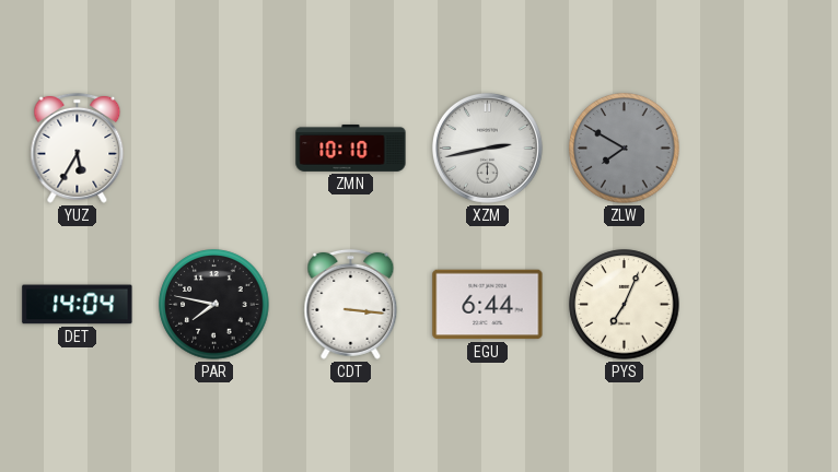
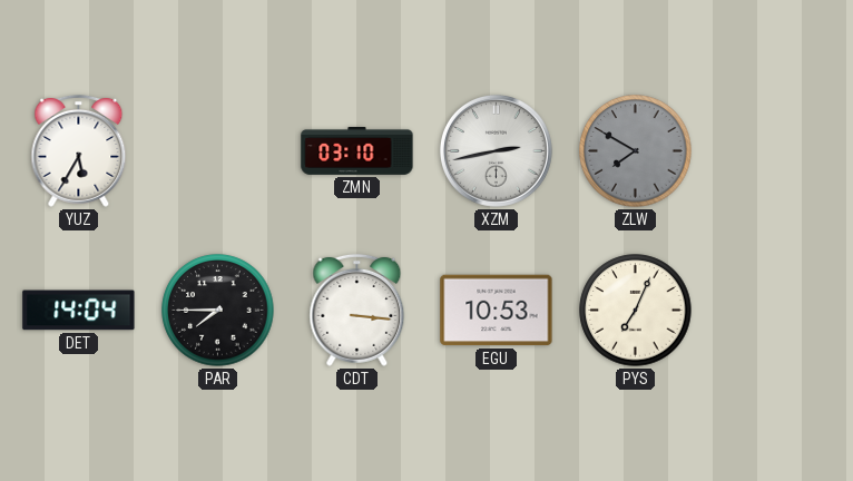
ZMN: 10:10 -> 03:10
PAR: 7:47 -> 7:45
EGU: 6:44 -> 10:53
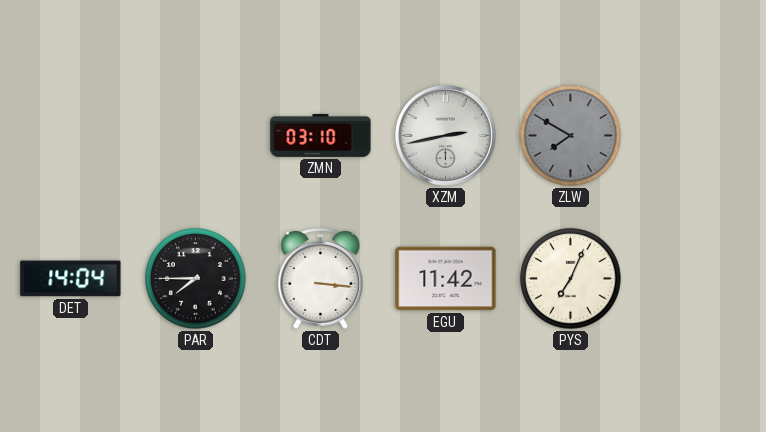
YUZ: 5:35 -> none
EGU: 10:53 -> 11:42
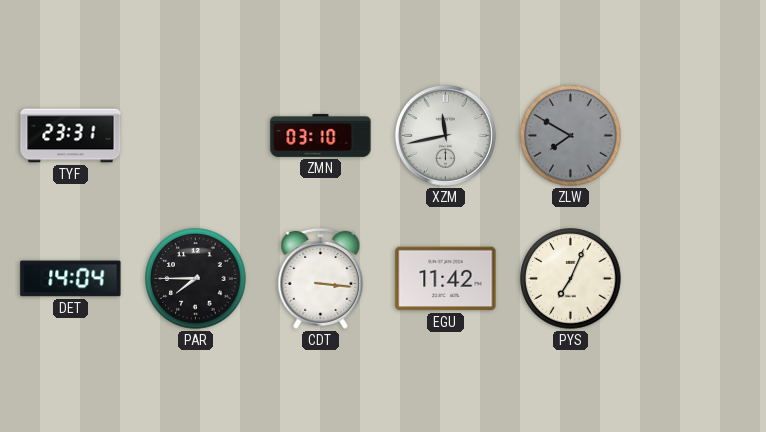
TYF: none -> 23:31
XZM: 2:43 -> 11:43
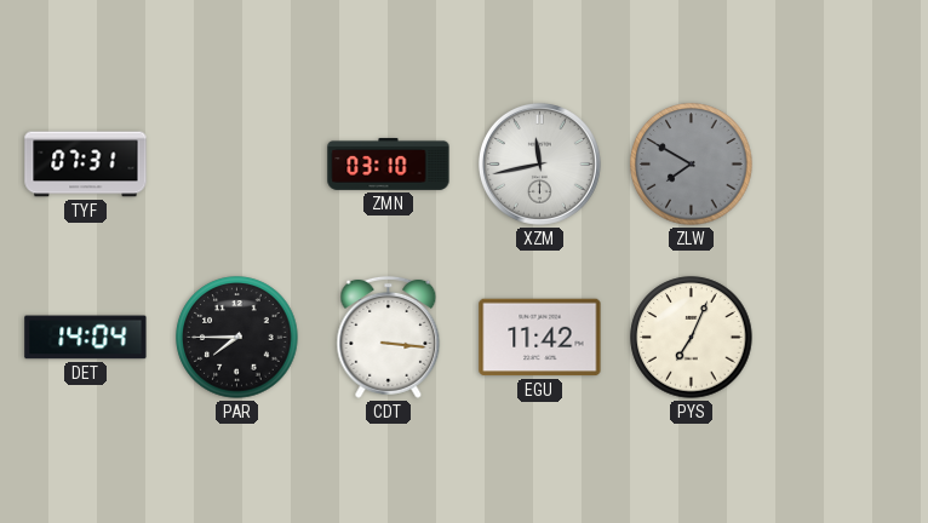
TYF: 23:31 -> 07:31
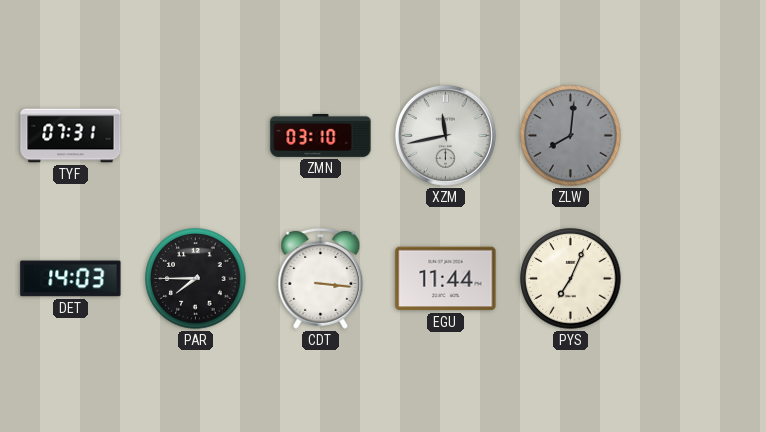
ZLW: 7:50 -> 8:01
DET: 14:04 -> 14:03
EGU: 11:42 -> 11:44
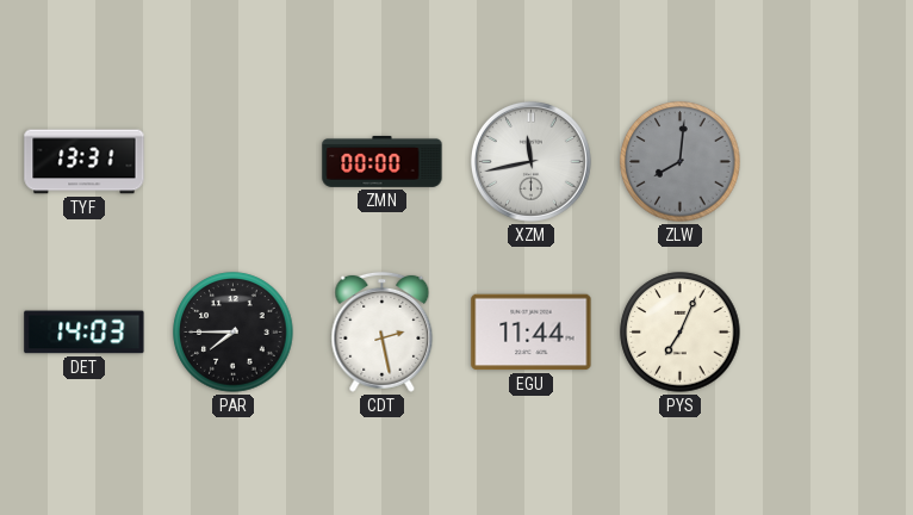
TYF: 07:31 -> 13:31
ZMN: 03:10 -> 00:00
CDT: 3:16 -> 2:28
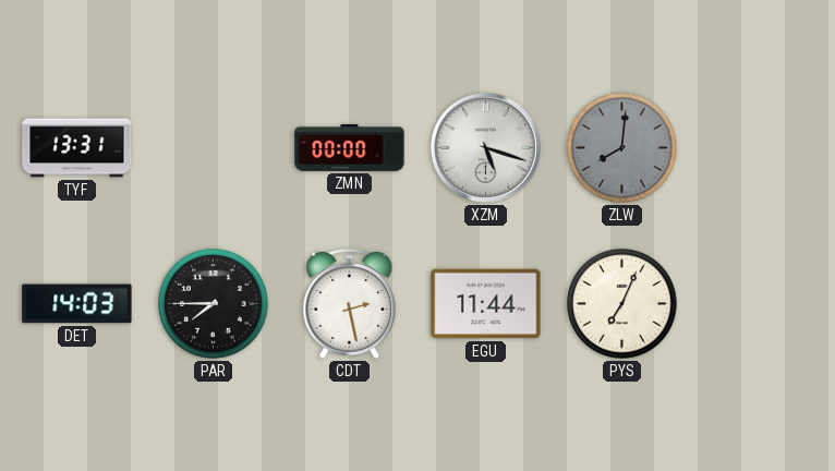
XZM: 11:43 -> 5:18
